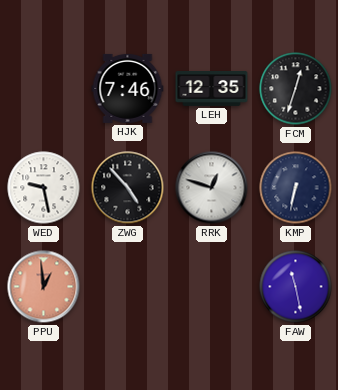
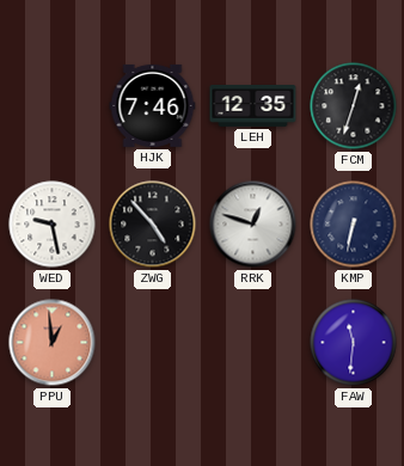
FAW: 11:28 -> 11:31
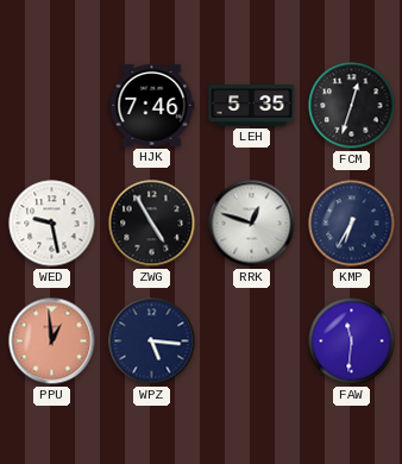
LEH: 12:35 -> 5:35
ZWG: 4:53 -> 4:55
KMP: 6:32 -> 6:35
WPZ: none -> 5:16
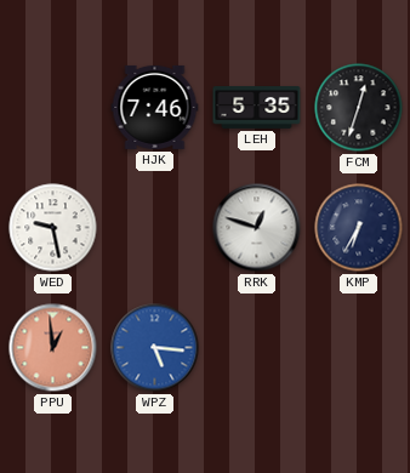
ZWG: 4:55 -> none
WPZ dial: navy -> blue
FAW: 11:31 -> none
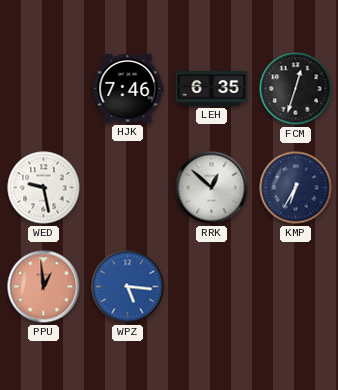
LEH: 5:35 -> 6:35
RRK: 12:48 -> 12:52
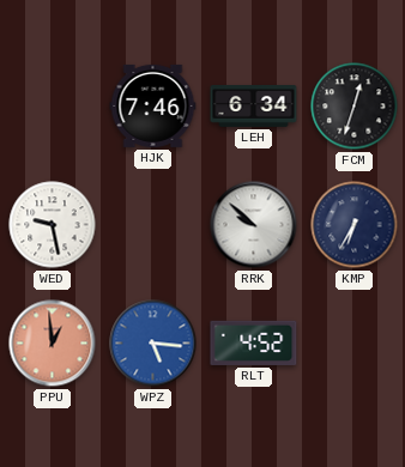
LEH: 6:35 -> 6:34
RRK: 12:52 -> 9:52
RLT: none -> 4:52
